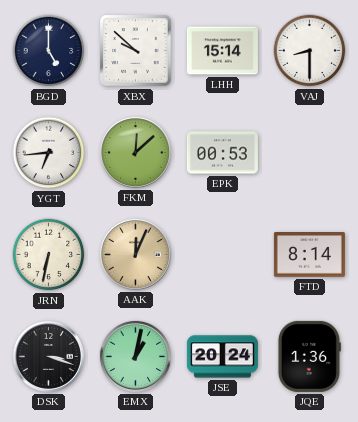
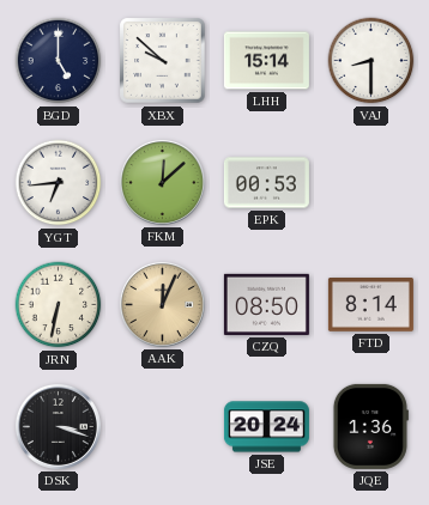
CZQ: none -> 08:50
EMX: 1:02 -> none
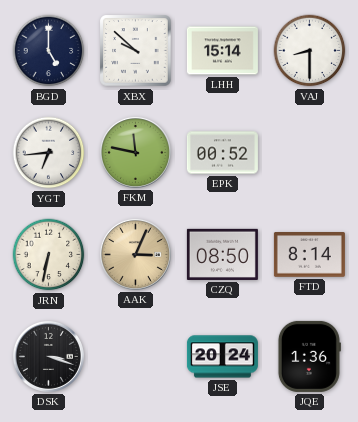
FKM: 12:08 -> 11:47
EPK: 00:53 -> 00:52
AAK: 12:04 -> 3:04
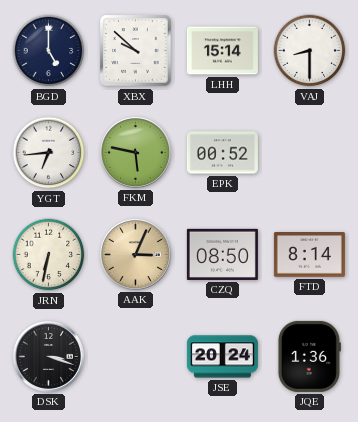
FKM: 11:47 -> 5:47
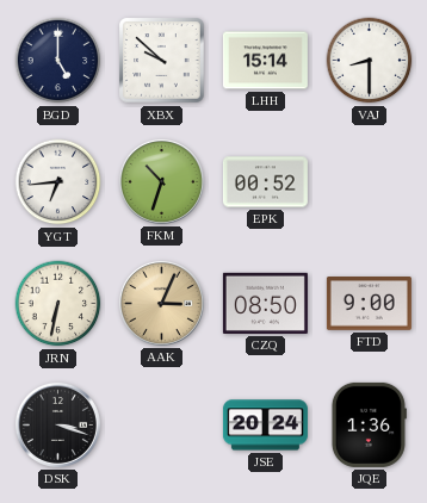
FKM: 5:47 -> 10:33
FTD: 8:14 -> 9:00
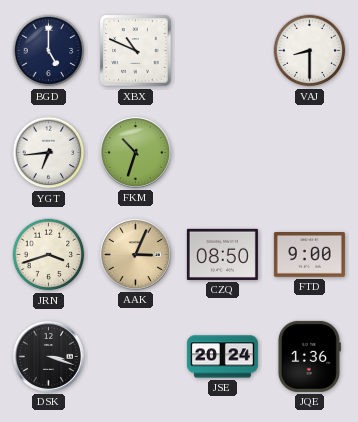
XBX: 9:52 -> 10:49
LHH: 15:14 -> none
EPK: 00:52 -> none
JRN: 6:32 -> 3:42
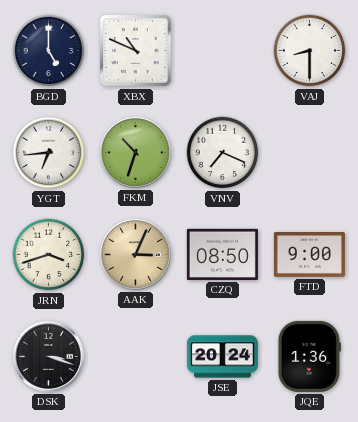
VNV: none -> 7:19
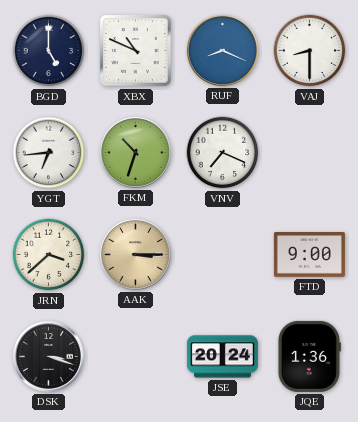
RUF: none -> 8:19
JRN: 3:42 -> 3:38
AAK: 3:04 -> 3:15
CZQ: 08:50 -> none
